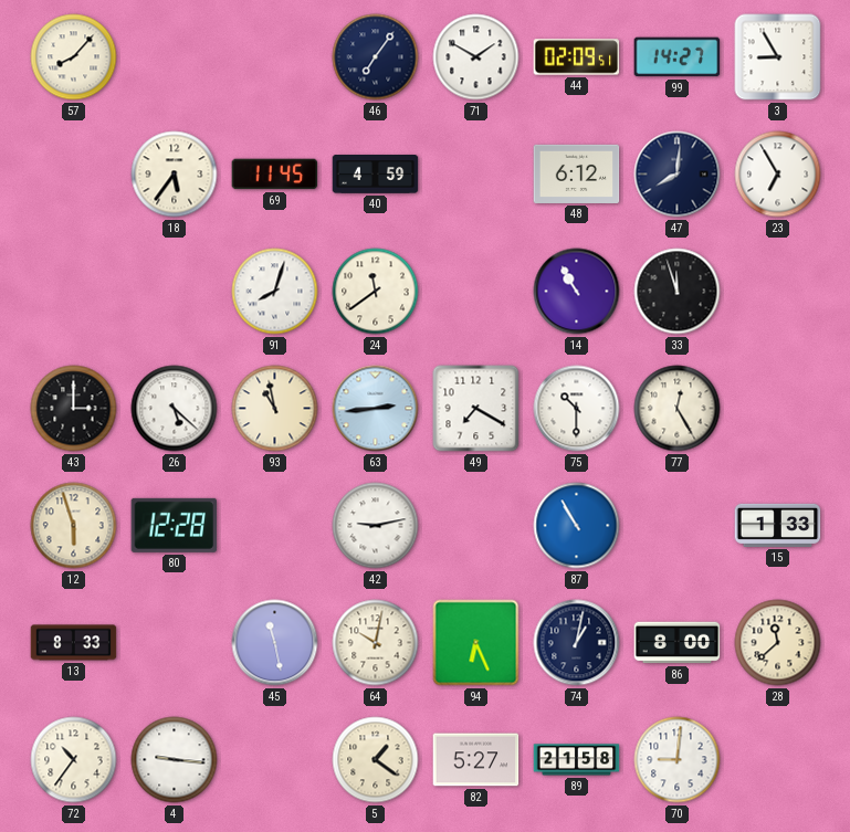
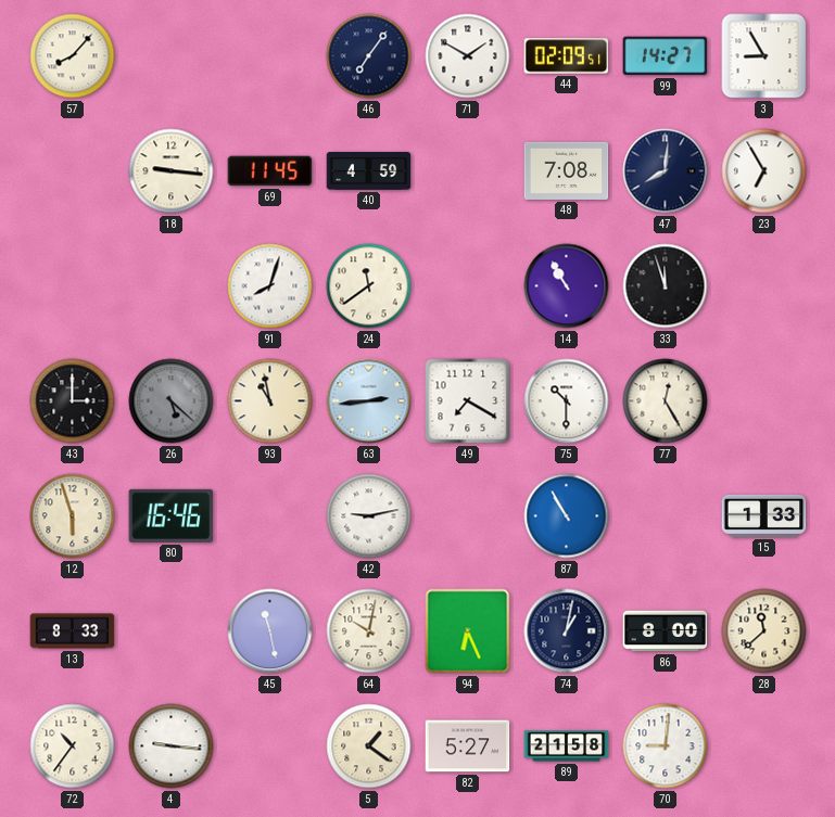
18: 5:36 -> 9:16
48: 6:12 -> 7:08
26 dial: white -> grey
80: 12:28 -> 16:46
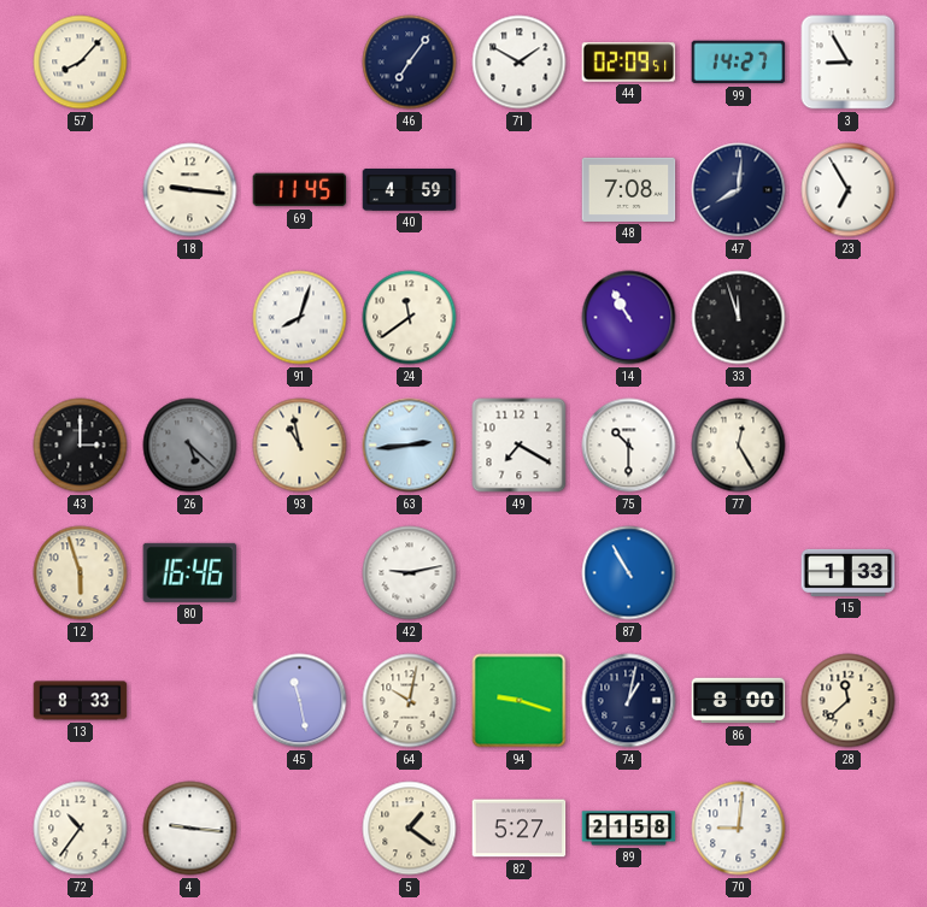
94: 6:26 -> 9:18
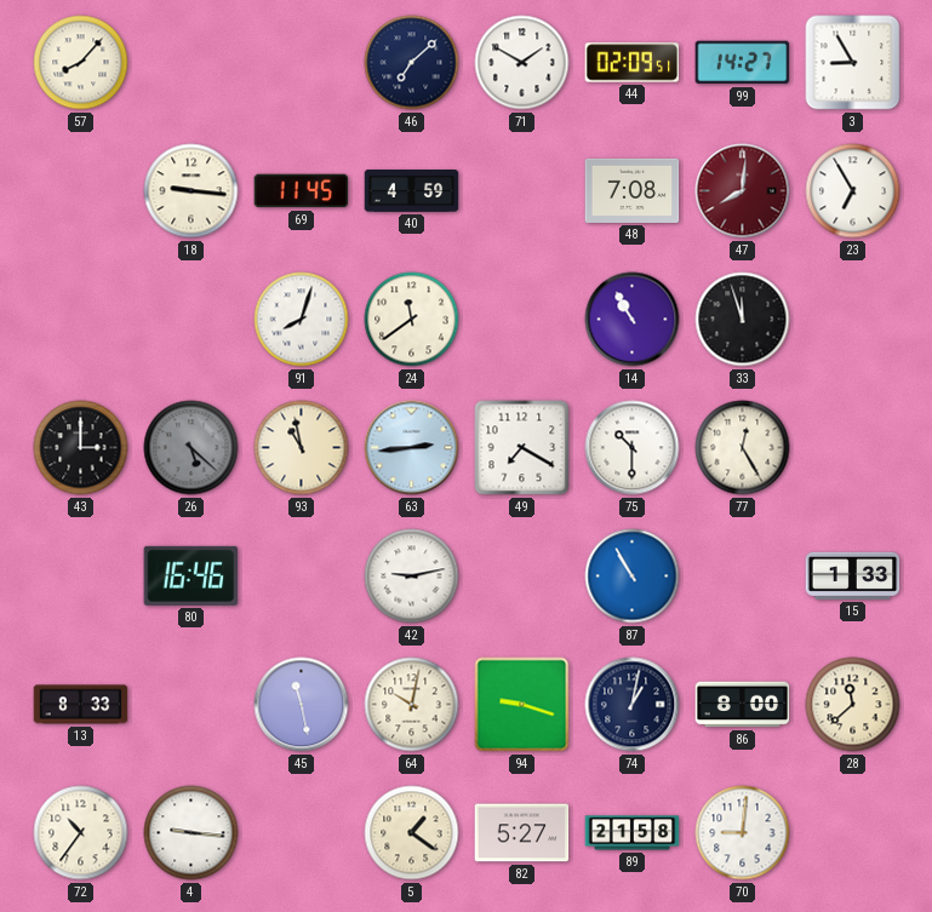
46: 7:06 -> 7:08
47 dial: navy -> burgundy
12: 5:57 -> none
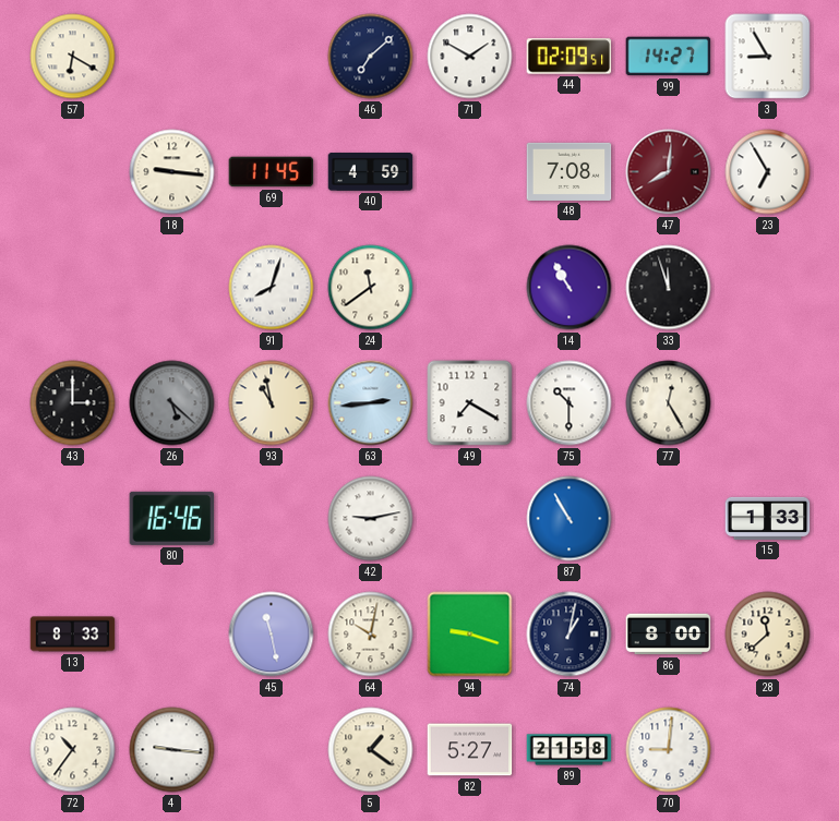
57: 8:07 -> 6:20
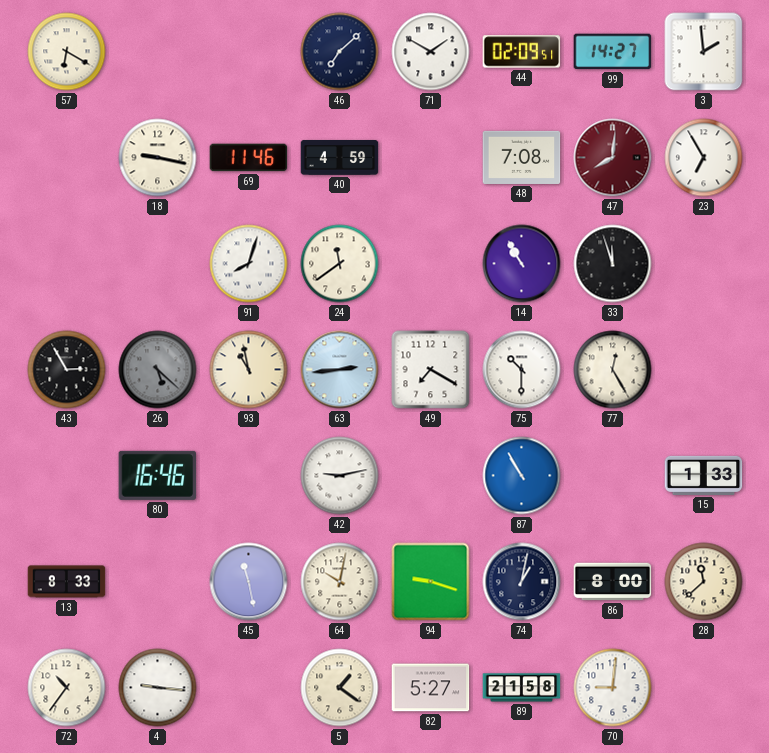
3: 8:55 -> 1:59
18: 9:16 -> 9:17
69: 11:45 -> 11:46
43: 3:00 -> 2:55
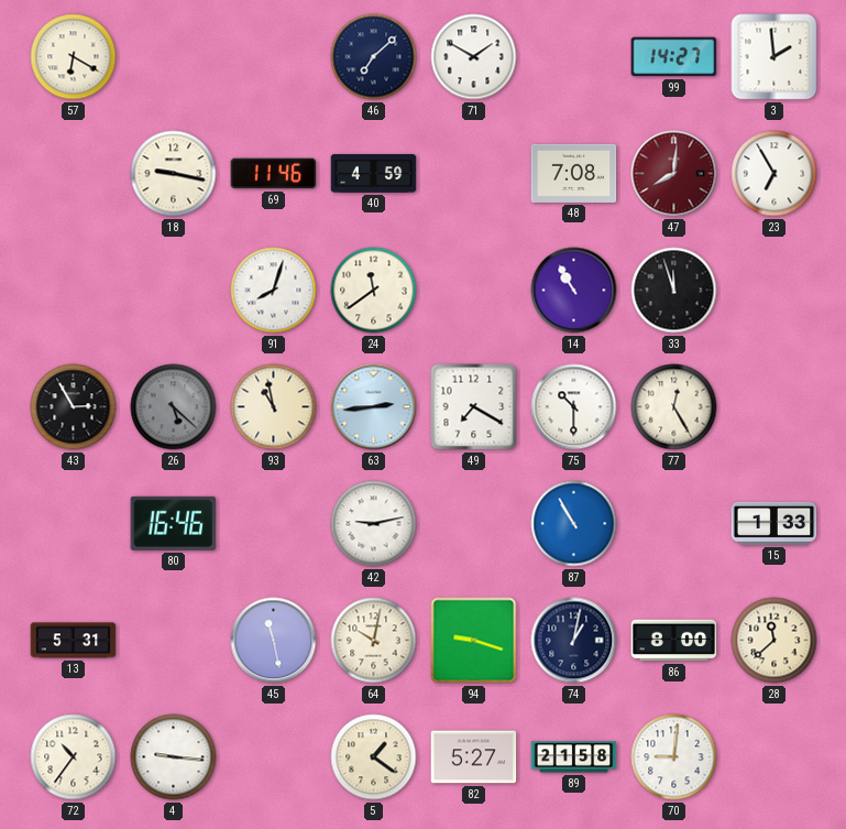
44: 02:09 -> none
13: 8:33 -> 5:31
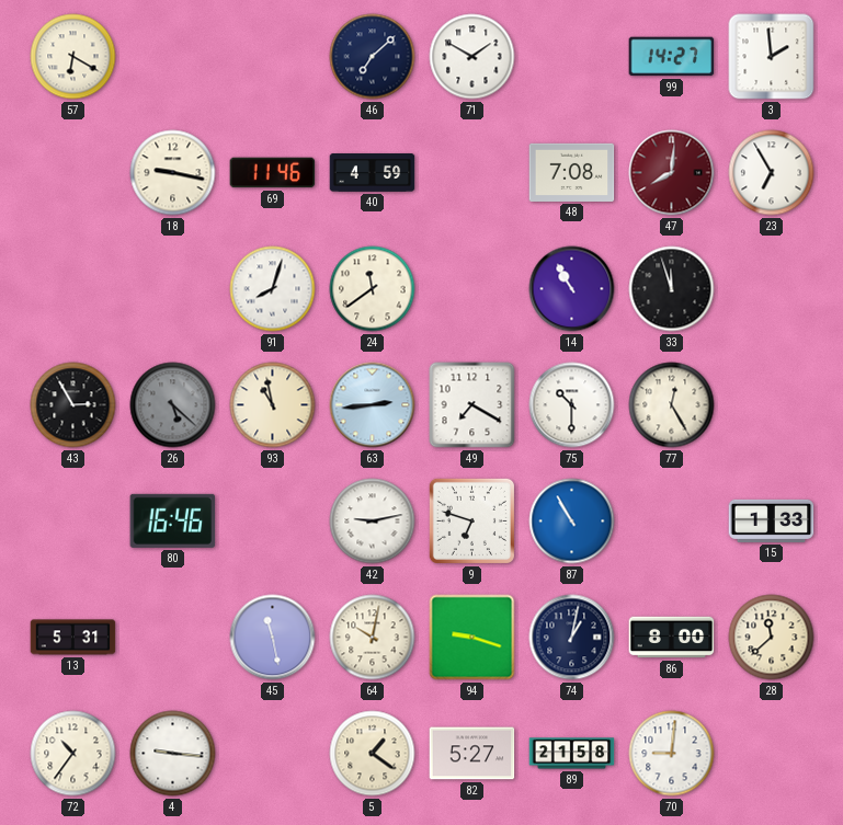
9: none -> 6:48
